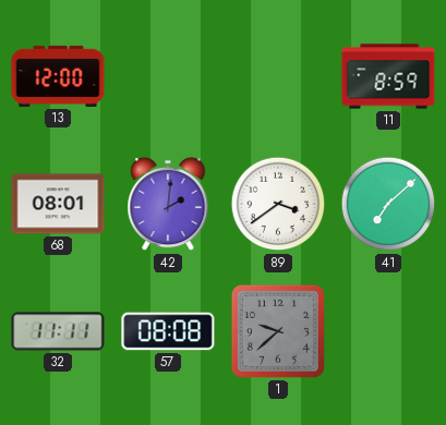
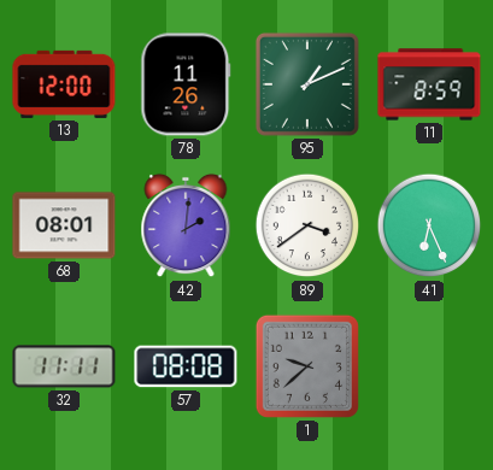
78: none -> 11:26
95: none -> 1:11
41: 7:08 -> 6:26
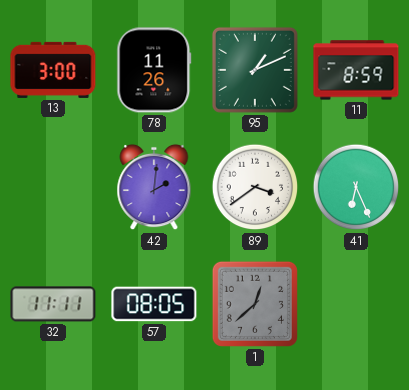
13: 12:00 -> 3:00
68: 08:01 -> none
57: 08:08 -> 08:05
1: 9:38 -> 12:38
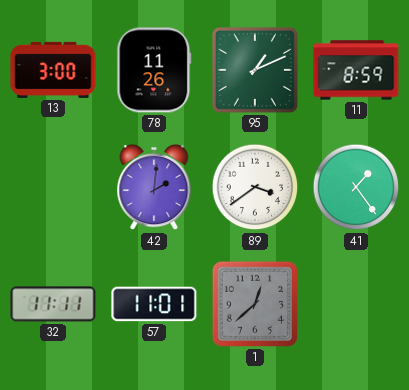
41: 6:26 -> 1:24
57: 08:05 -> 11:01
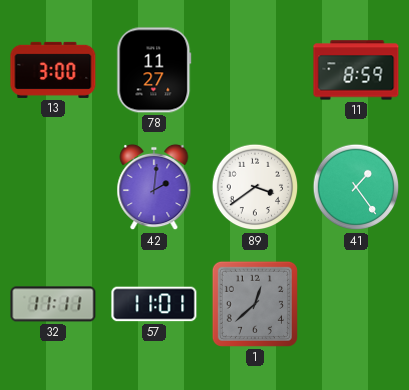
78: 11:26 -> 11:27
95: 1:11 -> none
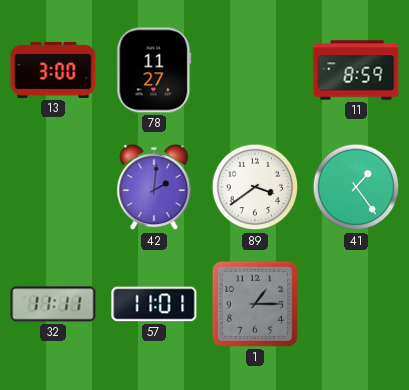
1: 12:38 -> 1:15
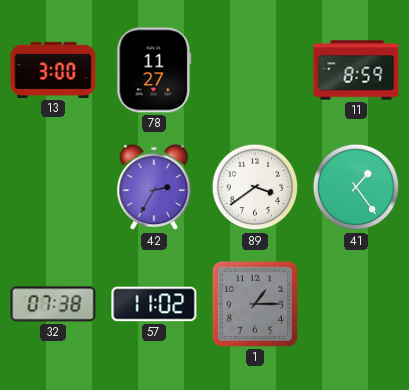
42: 2:01 -> 2:35
32: 11:11 -> 07:38
57: 11:01 -> 11:02
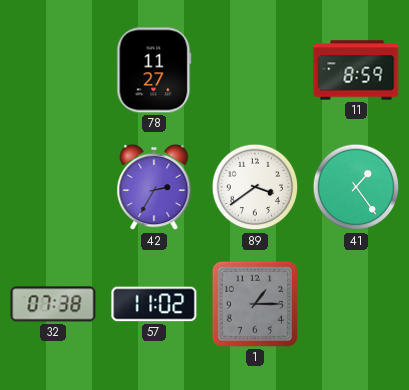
13: 3:00 -> none
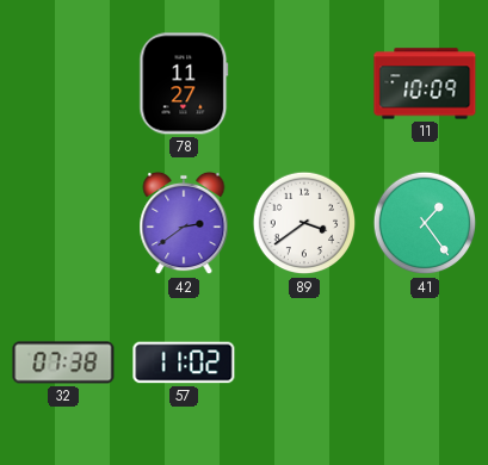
11: 8:59 -> 10:09
42: 2:35 -> 2:39
1: 1:15 -> none
